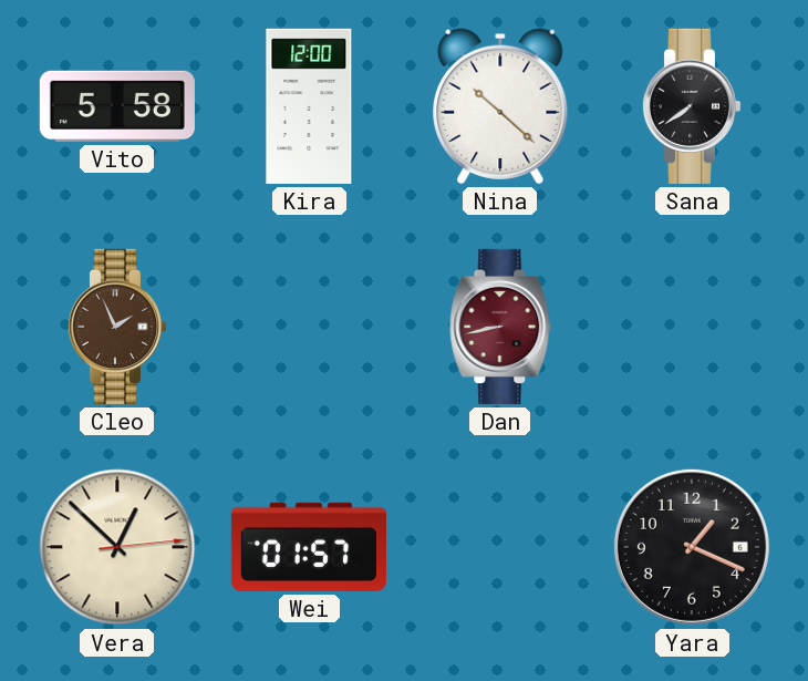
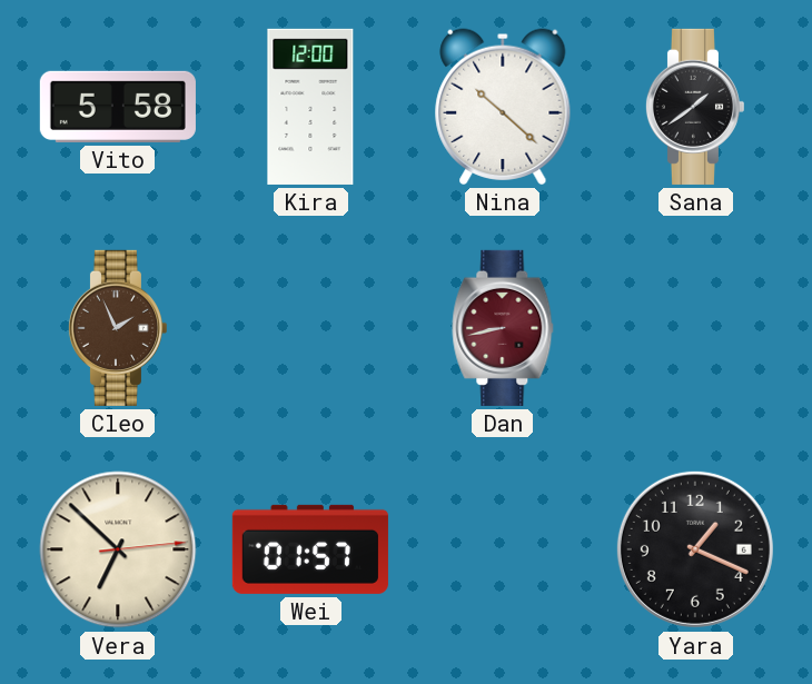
Sana: 7:39 -> 1:39
Vera: 12:52 -> 6:52
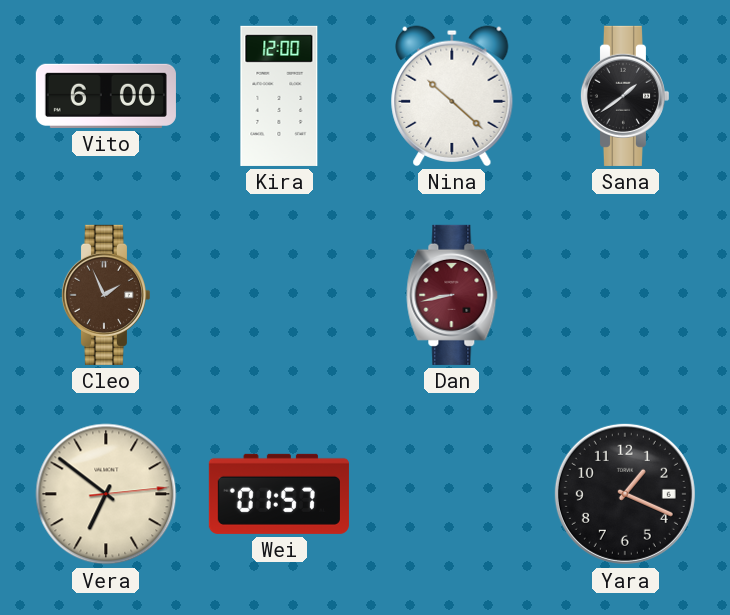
Vito: 5:58 -> 6:00
Vera: 6:52 -> 6:51
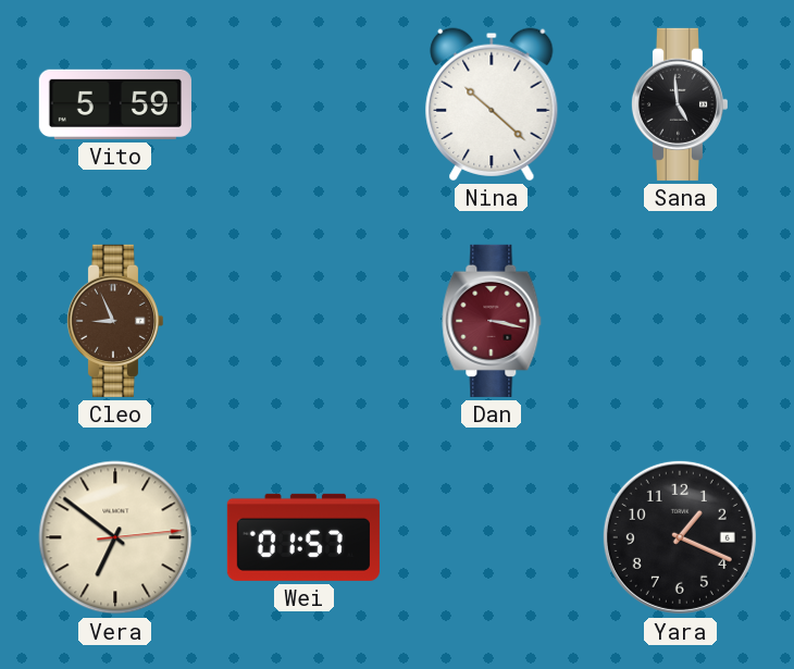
Vito: 6:00 -> 5:59
Kira: 12:00 -> none
Sana: 1:39 -> 4:59
Cleo: 1:56 -> 8:56
Dan: 8:43 -> 3:17
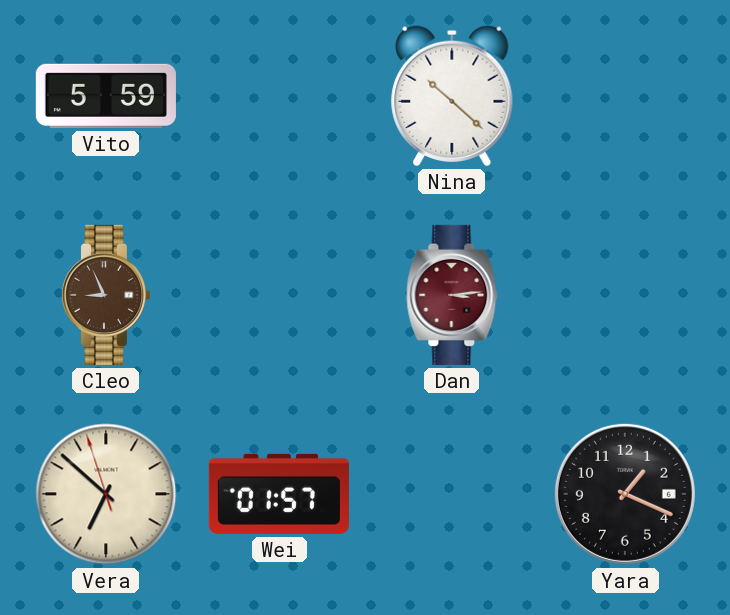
Sana: 4:59 -> none
Dan: 3:17 -> 3:14
Vera: 6:51:14 -> 6:51:57
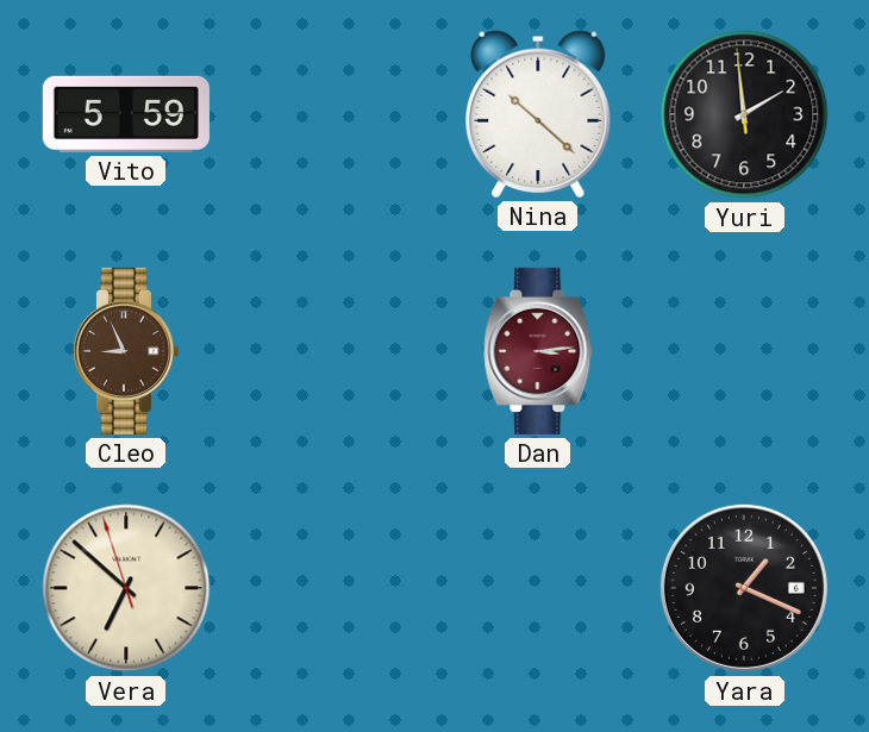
Yuri: none -> 1:58
Wei: 01:57 -> none
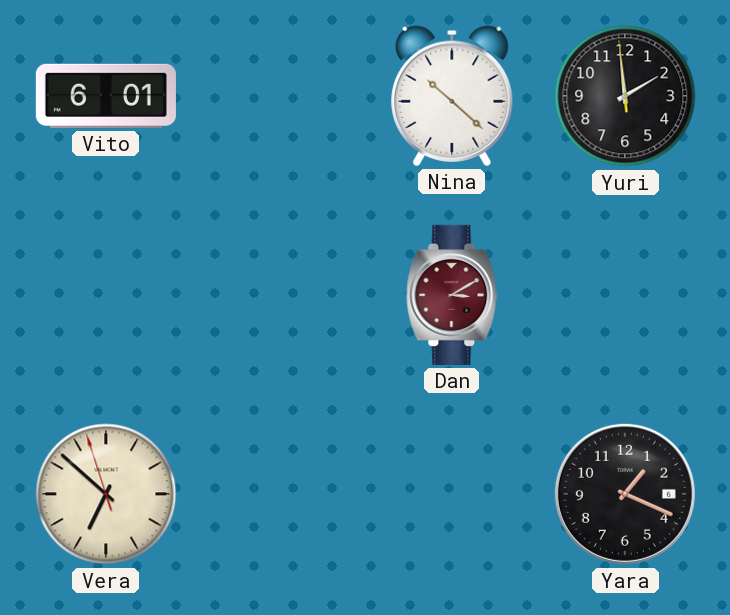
Vito: 5:59 -> 6:01
Cleo: 8:56 -> none
Dan: 3:14 -> 3:10
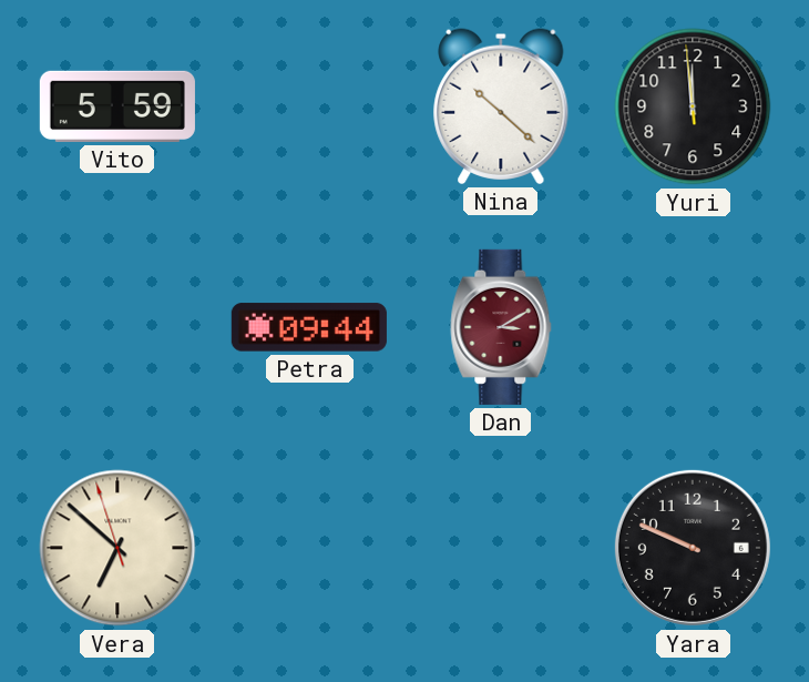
Vito: 6:01 -> 5:59
Yuri: 1:58 -> 11:58
Petra: none -> 09:44
Yara: 1:19 -> 9:49
